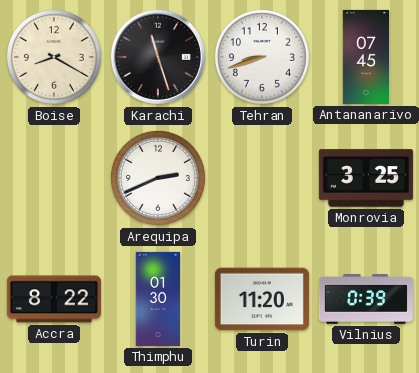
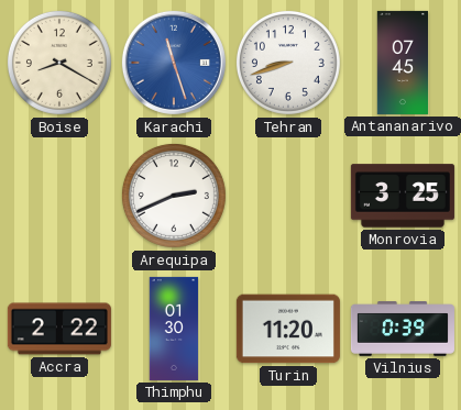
Karachi dial: black -> blue
Accra: 8:22 -> 2:22
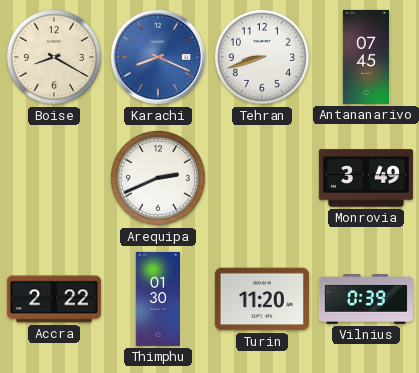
Karachi: 11:27 -> 8:19
Monrovia: 3:25 -> 3:49
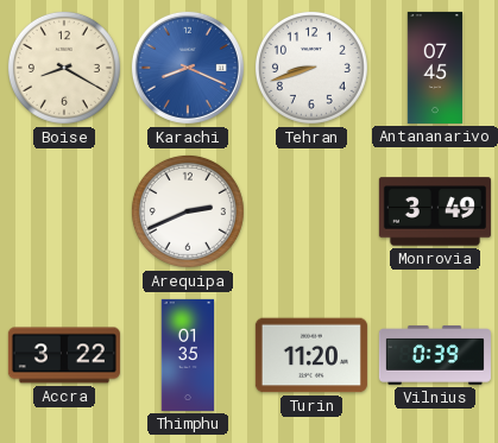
Accra: 2:22 -> 3:22
Thimphu: 01:30 -> 01:35
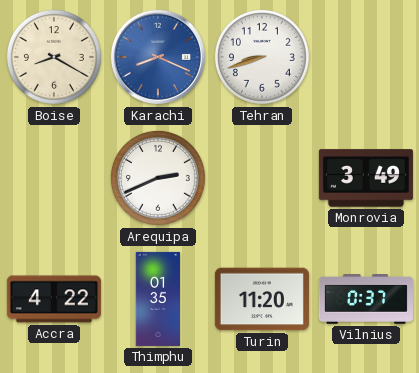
Antananarivo: 07:45 -> none
Accra: 3:22 -> 4:22
Vilnius: 0:39 -> 0:37
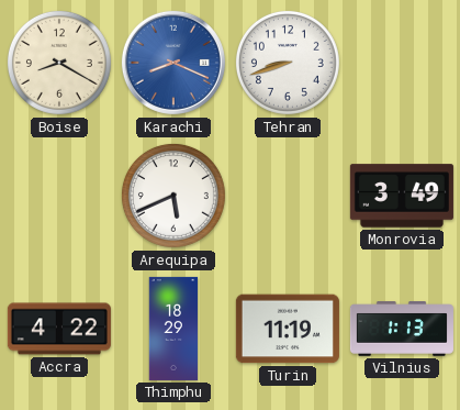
Arequipa: 2:41 -> 5:41
Thimphu: 01:35 -> 18:29
Turin: 11:20 -> 11:19
Vilnius: 0:37 -> 1:13
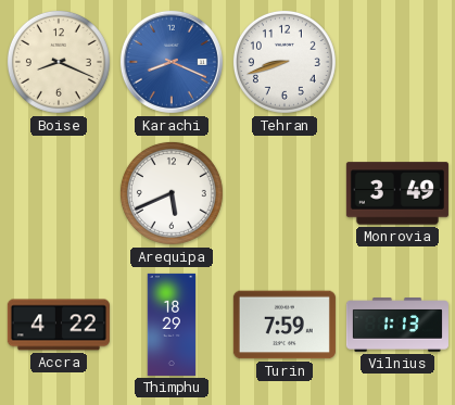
Boise: 8:20 -> 8:19
Turin: 11:19 -> 7:59
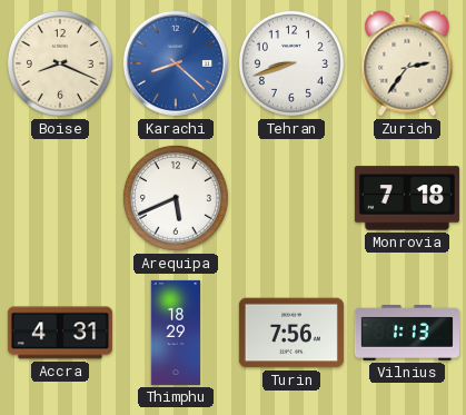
Karachi: 8:19 -> 8:22
Zurich: none -> 2:36
Monrovia: 3:49 -> 7:18
Accra: 4:22 -> 4:31
Turin: 7:59 -> 7:56
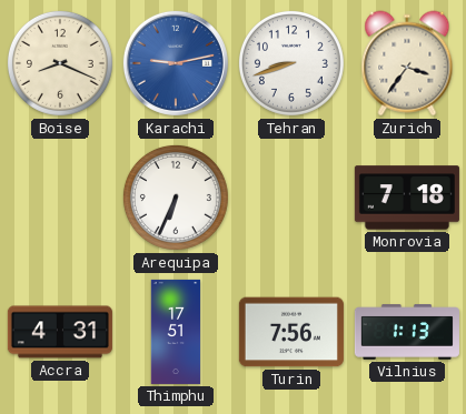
Karachi: 8:22 -> 9:13
Zurich: 2:36 -> 3:36
Arequipa: 5:41 -> 6:34
Thimphu: 18:29 -> 17:51
